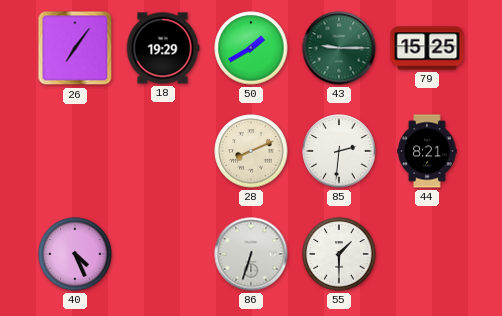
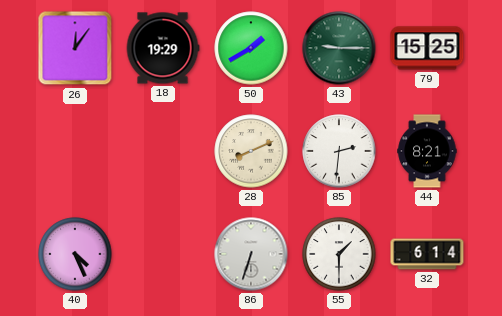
26: 7:06 -> 12:06
32: none -> 6:14
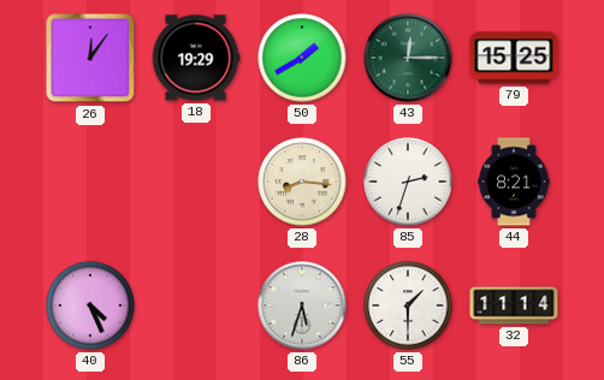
43: 9:15 -> 12:15
28: 8:11 -> 8:16
85: 2:31 -> 2:33
86: 6:33 -> 5:33
32: 6:14 -> 11:14
